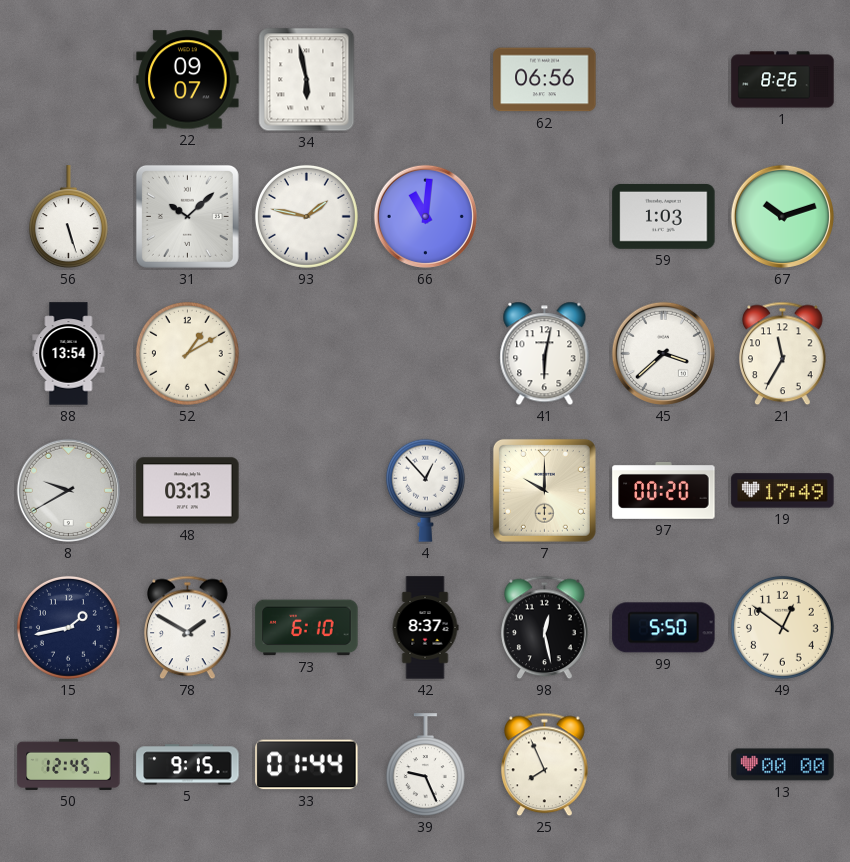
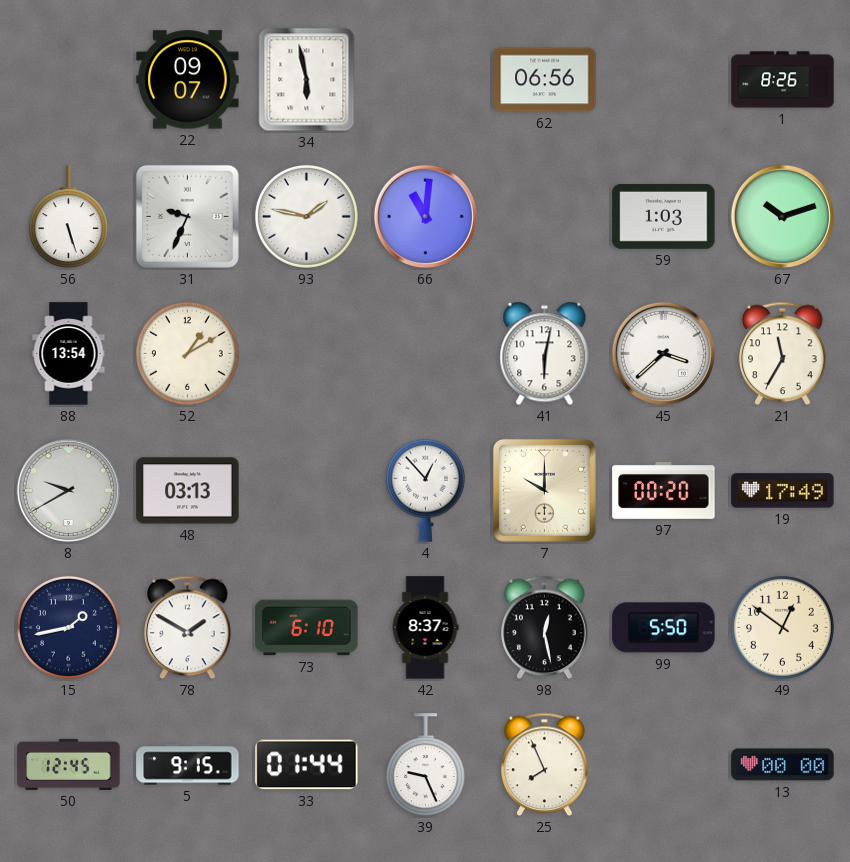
31: 10:08 -> 9:34
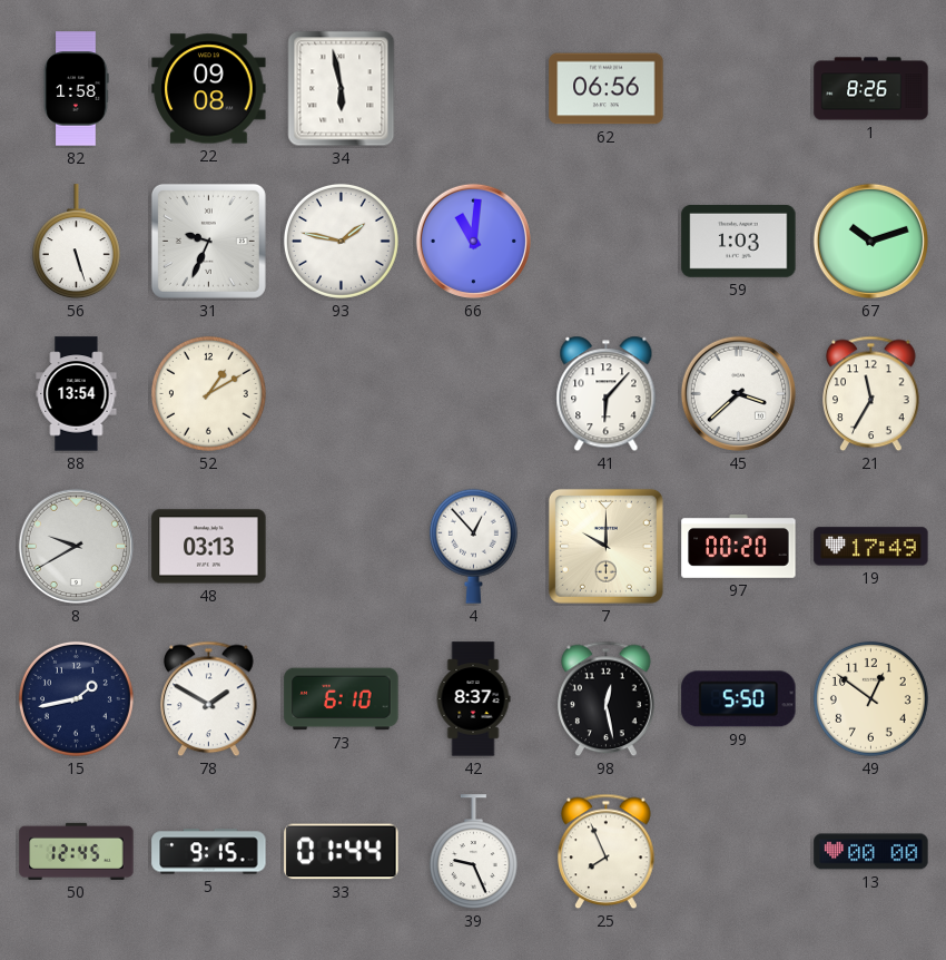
82: none -> 1:58
22: 09:07 -> 09:08
41: 6:02 -> 6:07
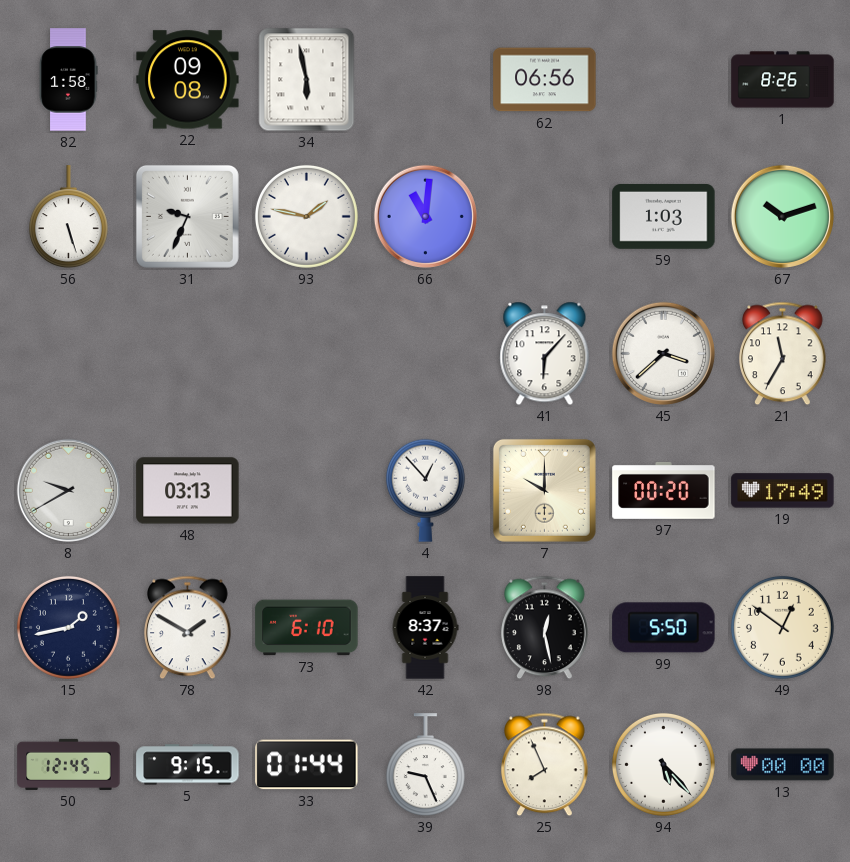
88: 13:54 -> none
52: 1:10 -> none
94: none -> 5:23
